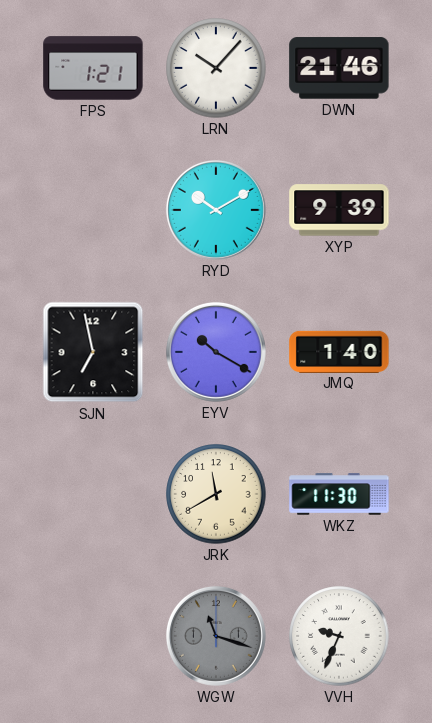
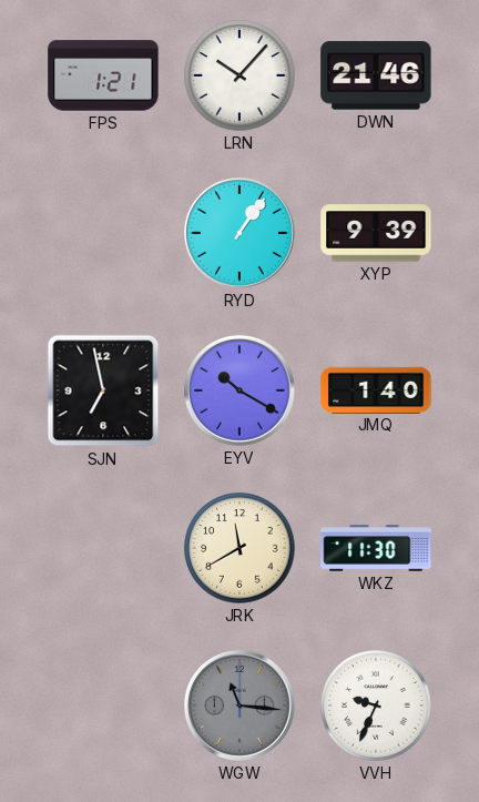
RYD: 10:10 -> 1:06
WGW: 11:18 -> 11:16
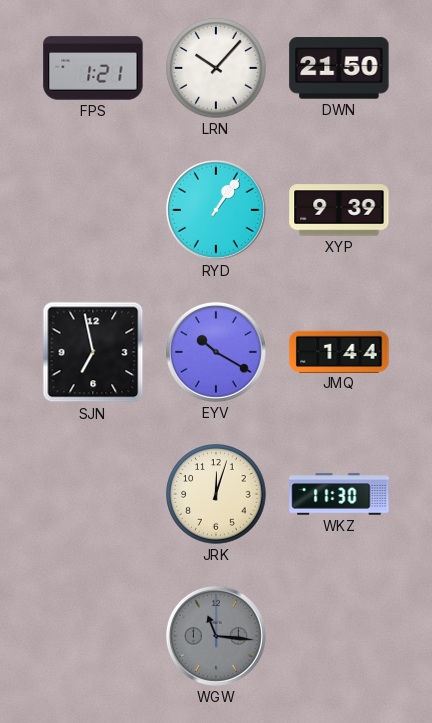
DWN: 21:46 -> 21:50
JMQ: 1:40 -> 1:44
JRK: 11:40 -> 12:03
VVH: 9:34 -> none
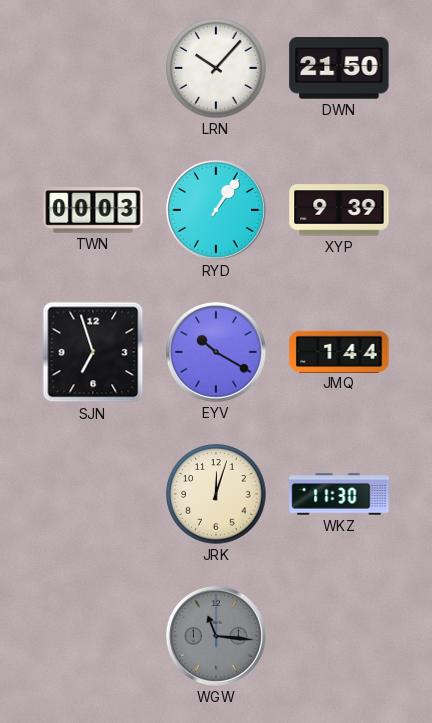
FPS: 1:21 -> none
TWN: none -> 00:03
SJN: 6:58 -> 6:57
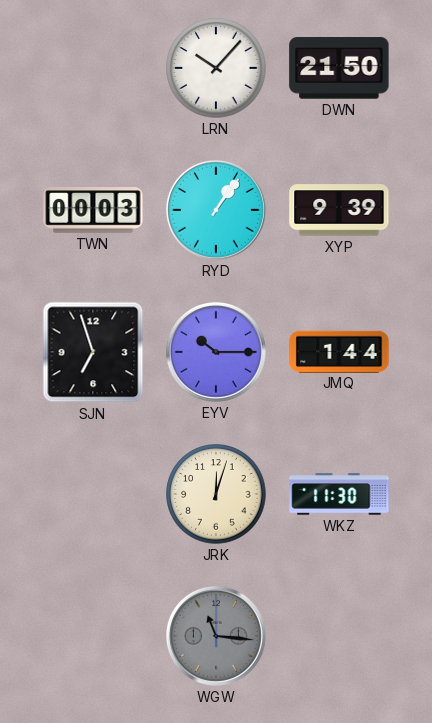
EYV: 10:20 -> 10:15
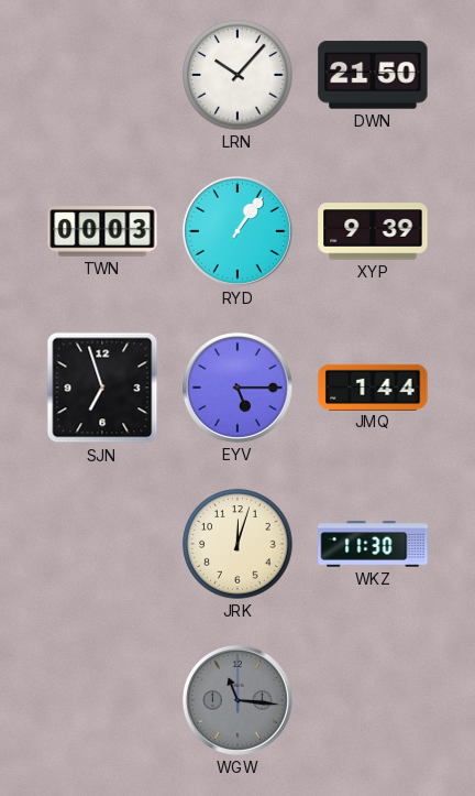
EYV: 10:15 -> 5:15
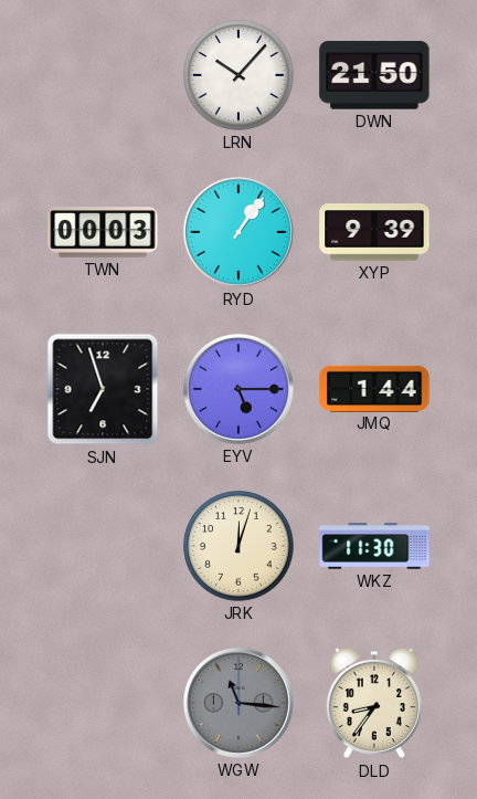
DLD: none -> 8:36
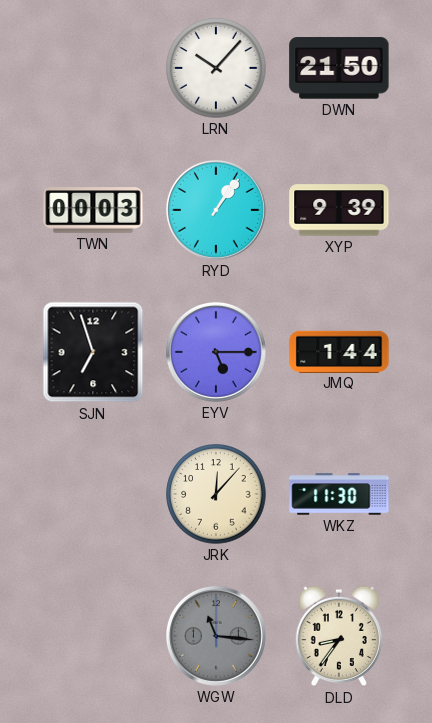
JRK: 12:03 -> 12:07
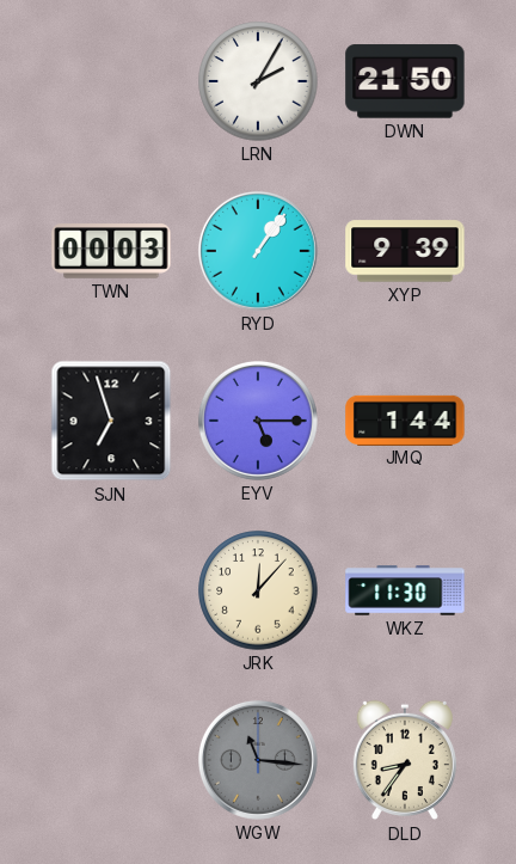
LRN: 10:07 -> 2:05
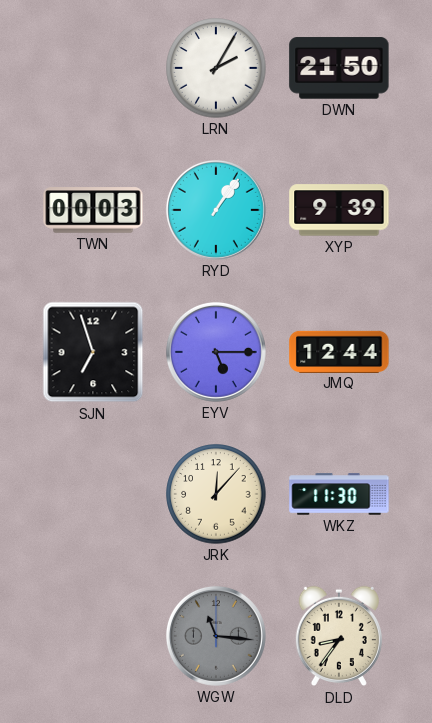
JMQ: 1:44 -> 12:44
